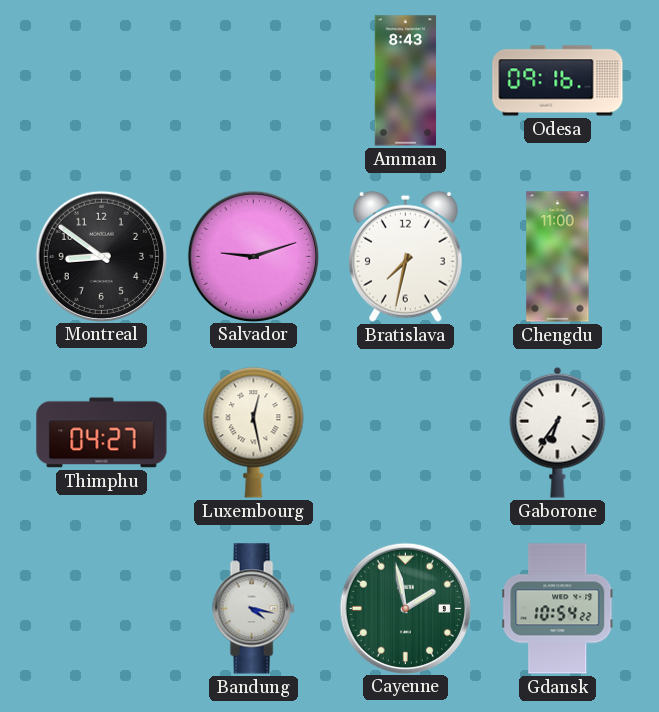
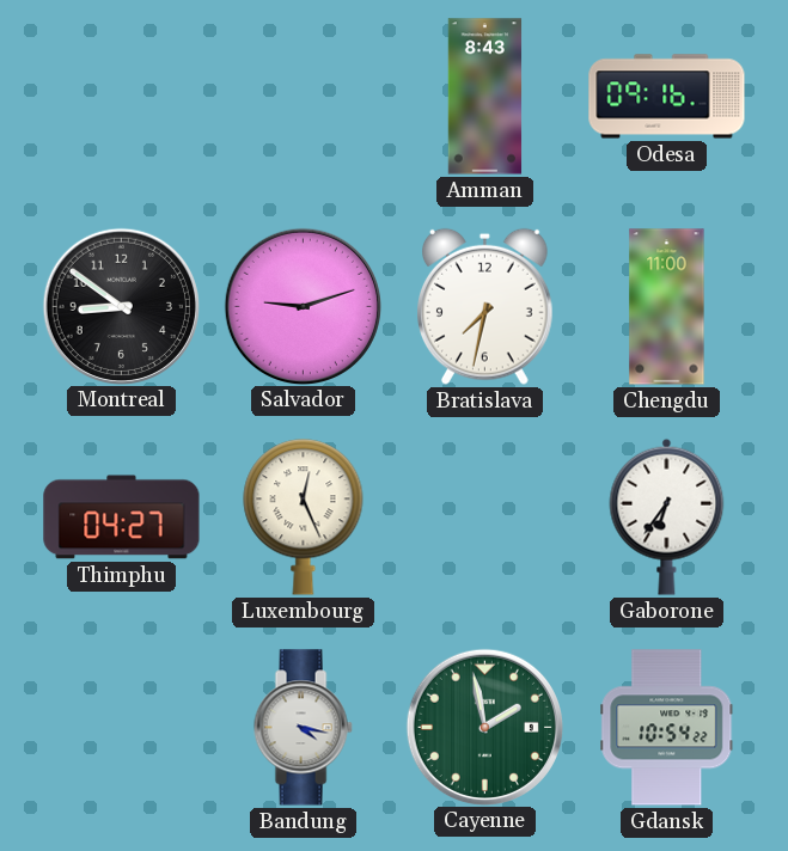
Luxembourg: 12:28 -> 12:26
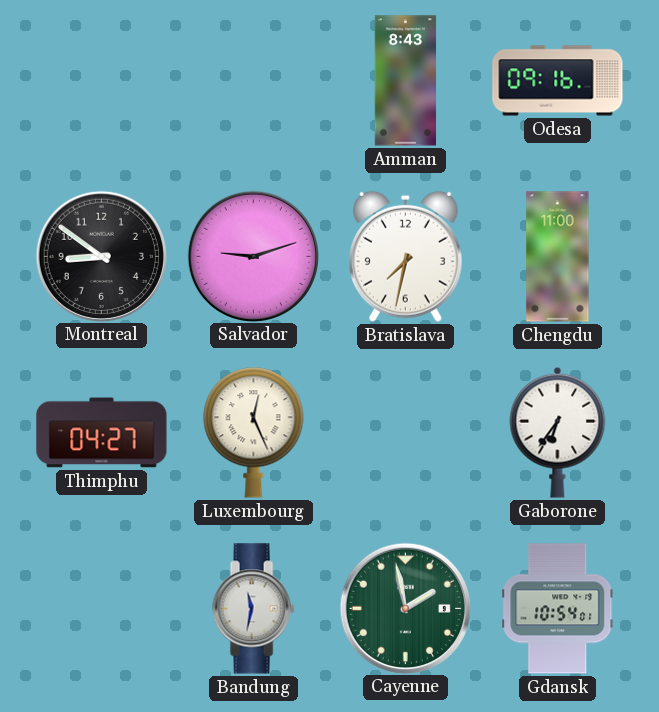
Bandung: 4:17 -> 11:32
Gdansk: 10:54:22 -> 10:54:01
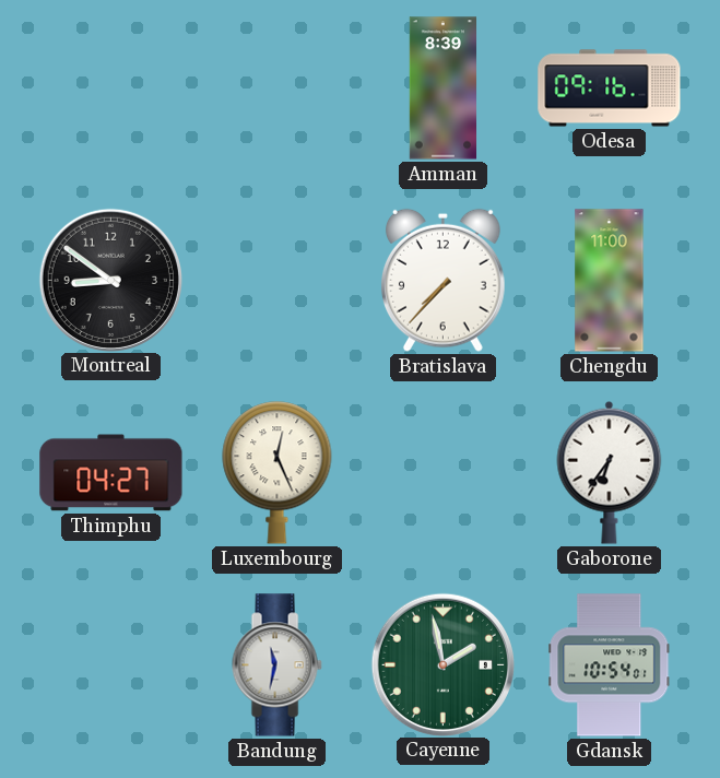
Amman: 8:43 -> 8:39
Salvador: 9:12 -> none
Bratislava: 7:32 -> 7:37
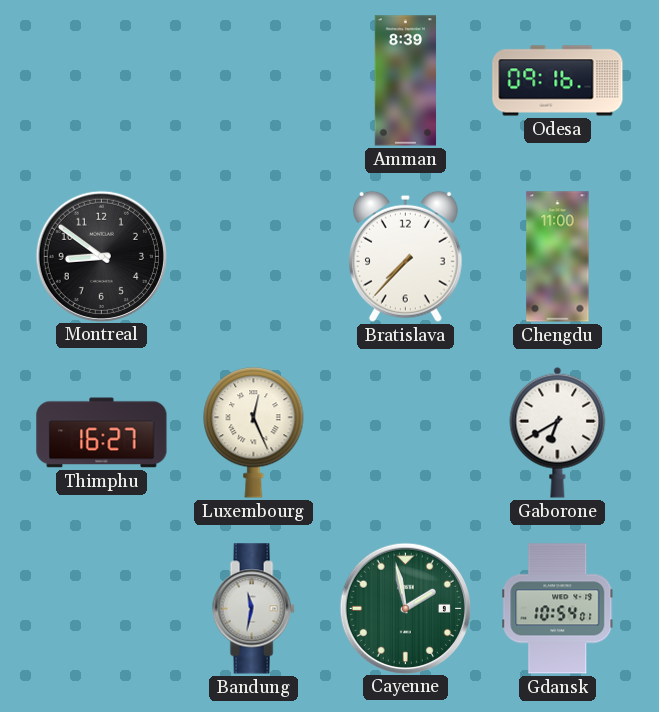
Thimphu: 04:27 -> 16:27
Gaborone: 6:36 -> 6:40
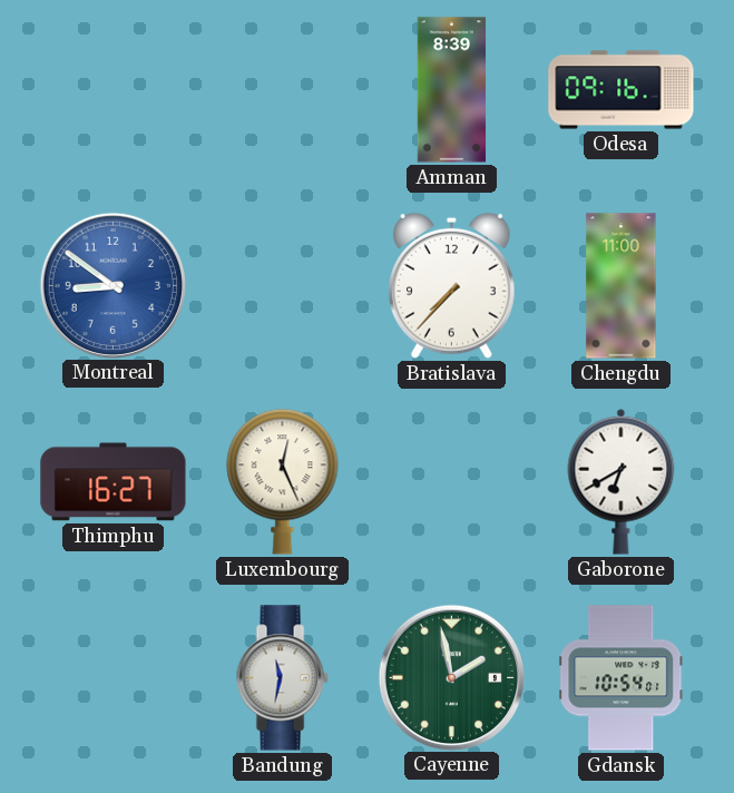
Montreal dial: black -> blue
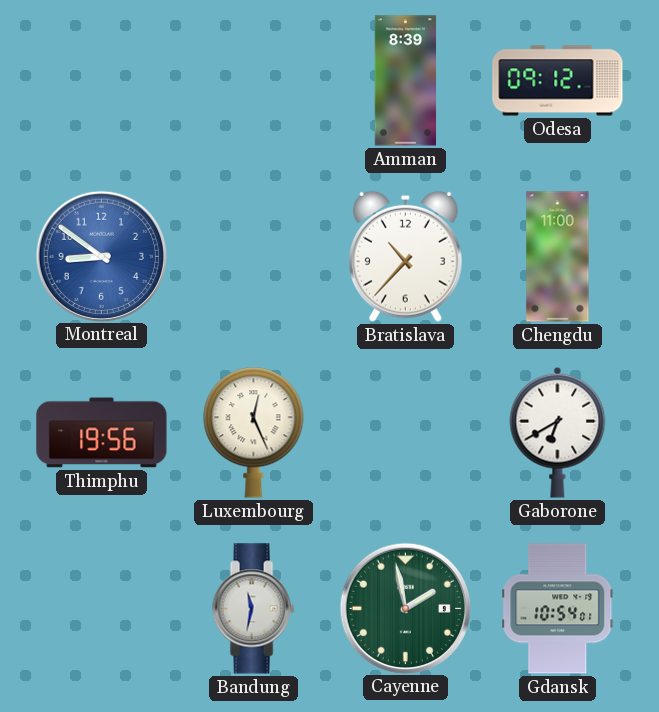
Odesa: 09:16 -> 09:12
Bratislava: 7:37 -> 10:37
Thimphu: 16:27 -> 19:56
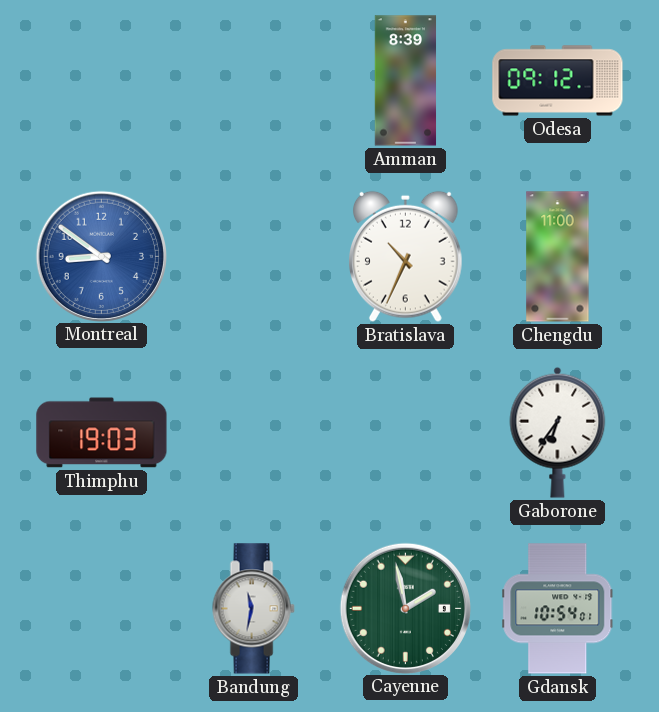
Bratislava: 10:37 -> 10:34
Thimphu: 19:56 -> 19:03
Luxembourg: 12:26 -> none
Gaborone: 6:40 -> 6:36
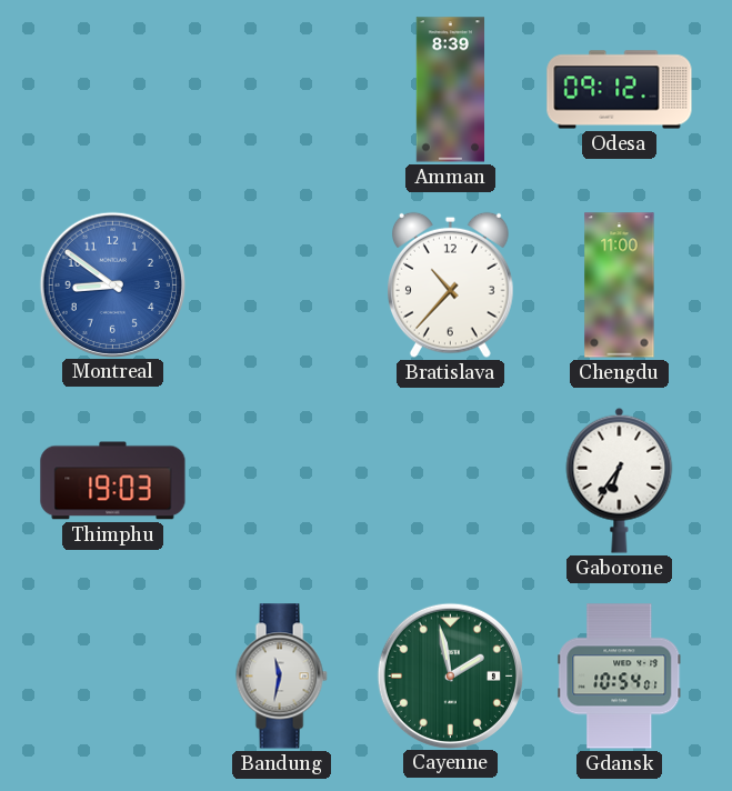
Bratislava: 10:34 -> 10:37
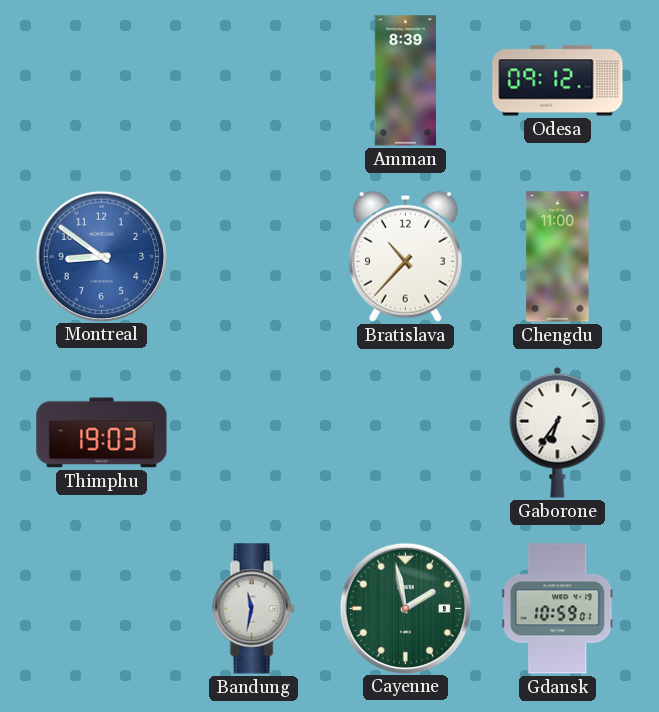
Gdansk: 10:54 -> 10:59
